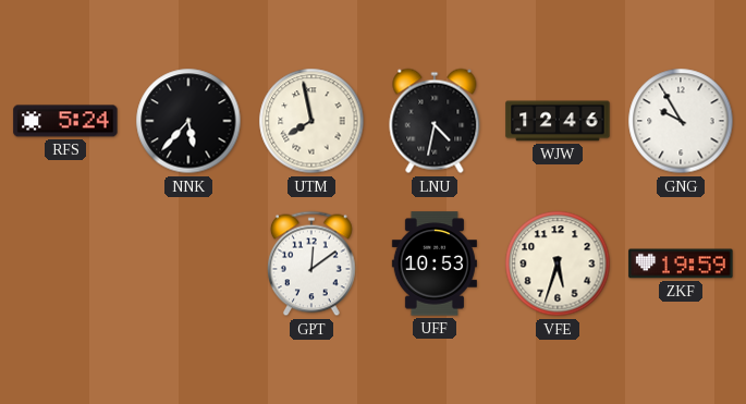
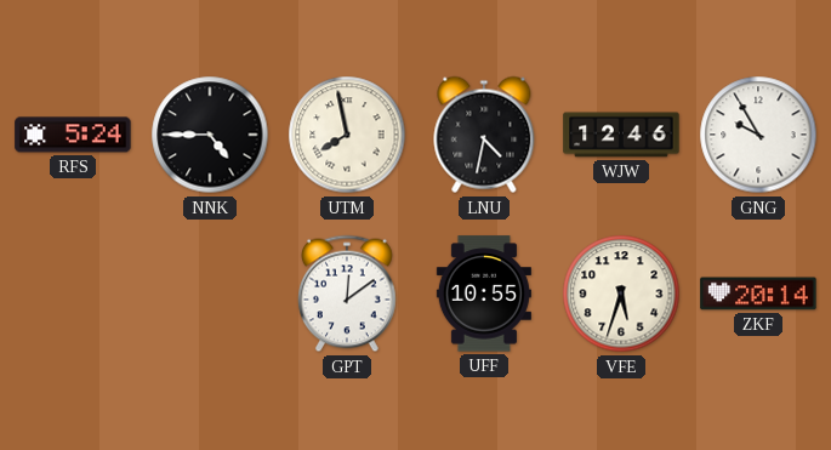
NNK: 5:37 -> 4:45
UFF: 10:53 -> 10:55
ZKF: 19:59 -> 20:14
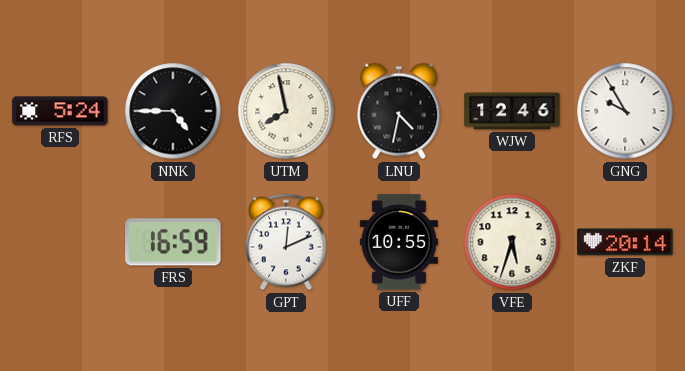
FRS: none -> 16:59
GPT: 12:09 -> 12:11
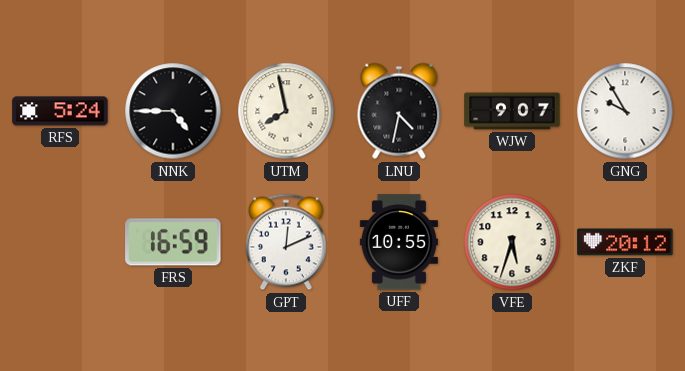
WJW: 12:46 -> 9:07
ZKF: 20:14 -> 20:12
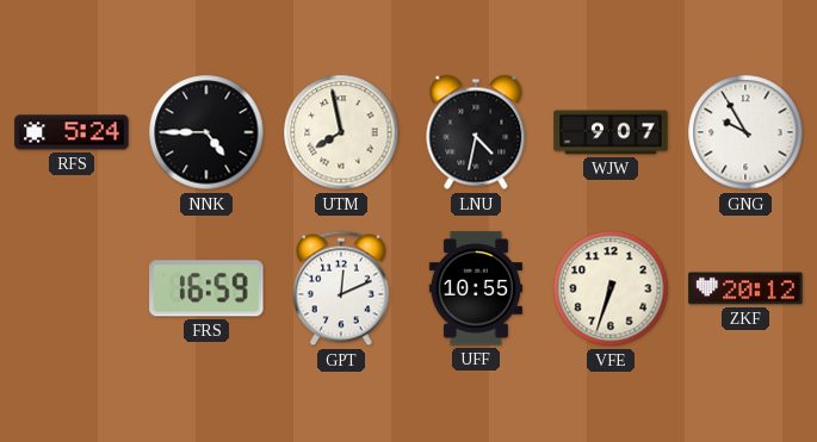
VFE: 5:33 -> 6:33
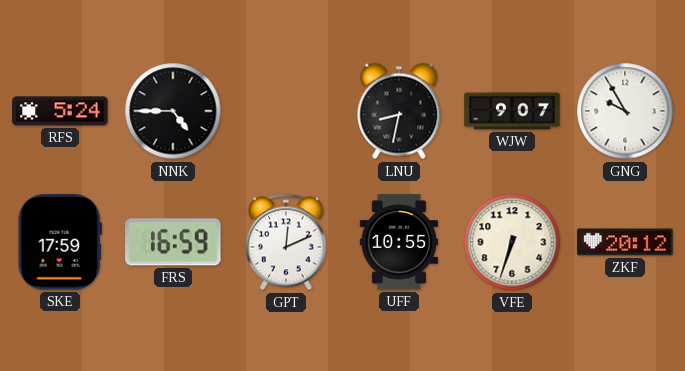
UTM: 7:58 -> none
LNU: 4:32 -> 8:32
SKE: none -> 17:59
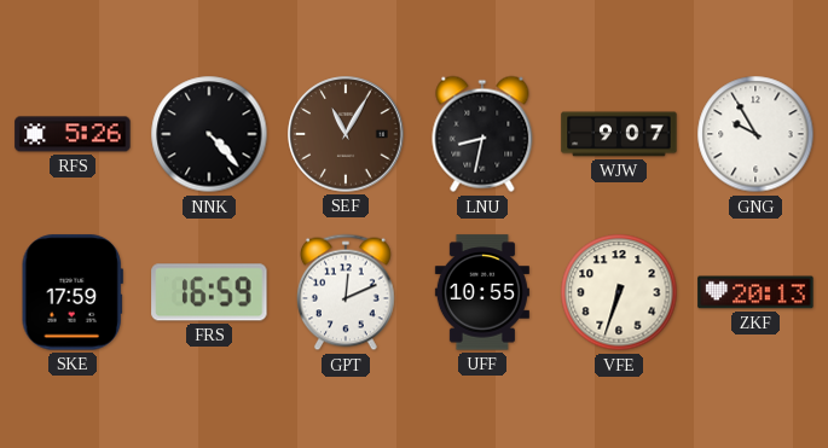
RFS: 5:24 -> 5:26
NNK: 4:45 -> 4:23
SEF: none -> 11:05
ZKF: 20:12 -> 20:13
